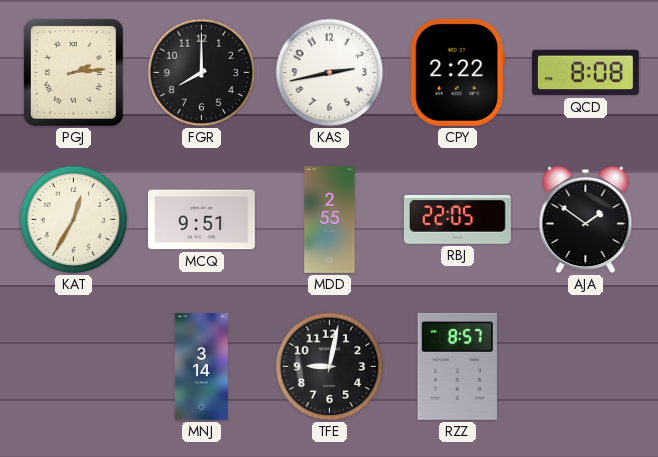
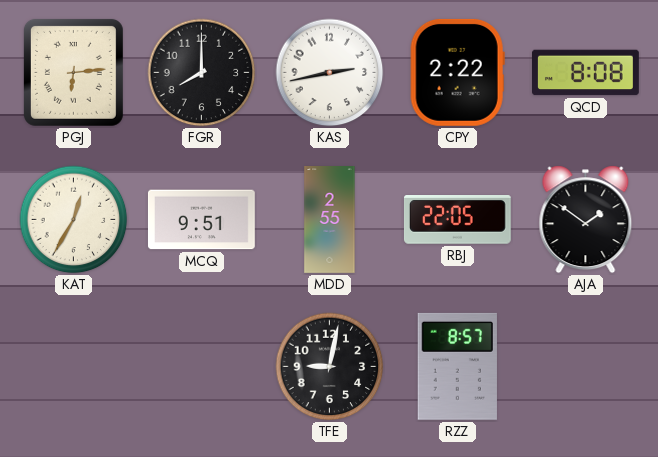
PGJ: 2:14 -> 6:14
MNJ: 3:14 -> none
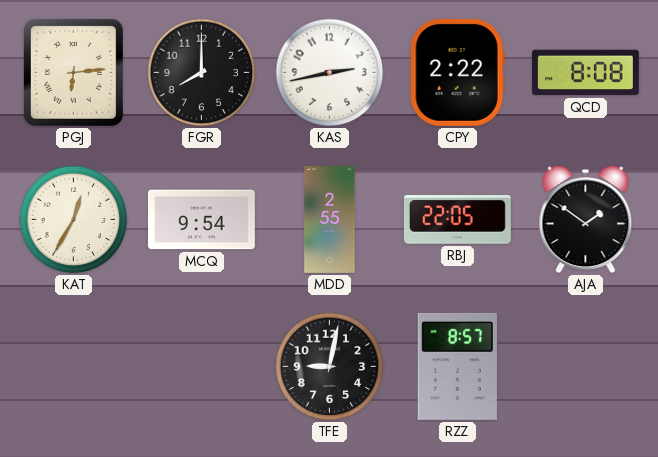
MCQ: 9:51 -> 9:54
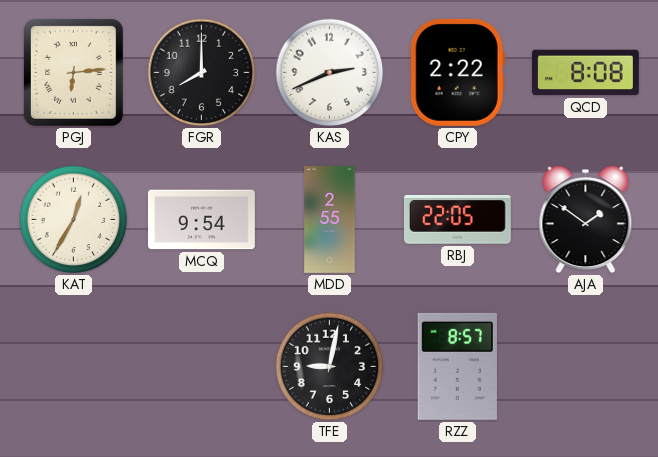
KAS: 2:43 -> 2:41
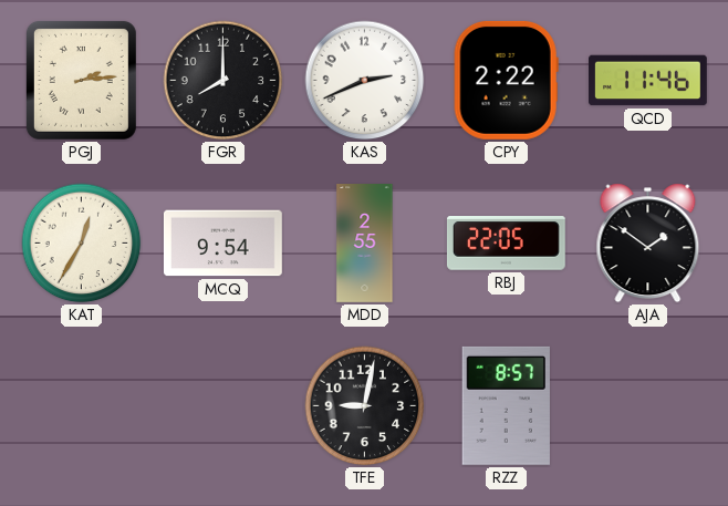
PGJ: 6:14 -> 2:14
QCD: 8:08 -> 11:46
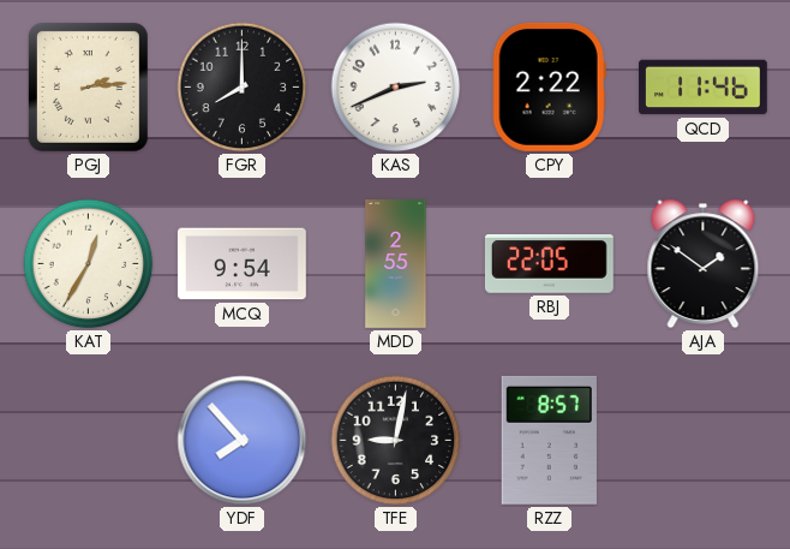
YDF: none -> 7:53
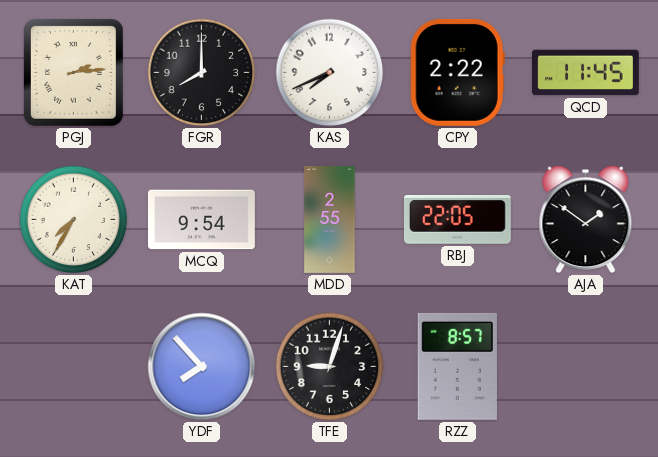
KAS: 2:41 -> 7:41
QCD: 11:46 -> 11:45
KAT: 12:35 -> 7:35
TFE: 9:02 -> 9:03
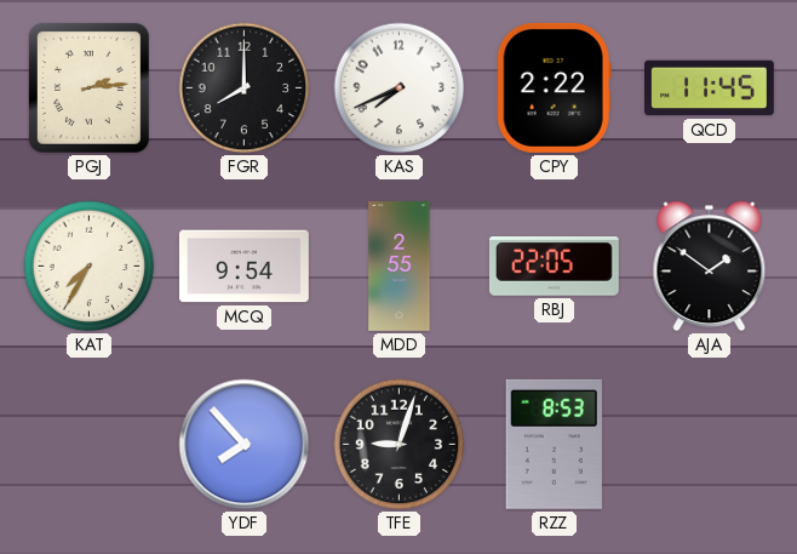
RZZ: 8:57 -> 8:53
